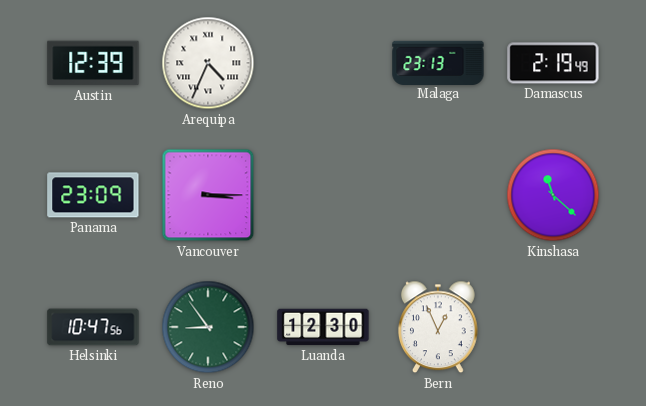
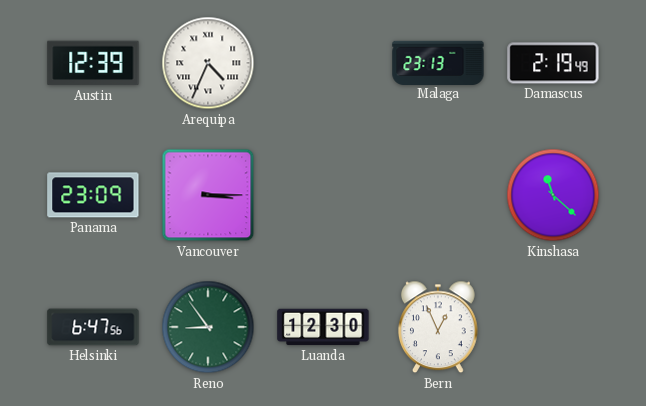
Helsinki: 10:47 -> 6:47
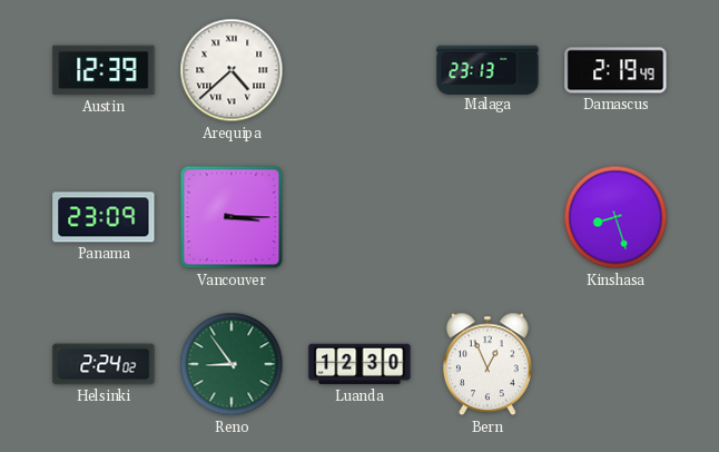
Arequipa: 4:34 -> 4:38
Kinshasa: 11:22 -> 8:27
Helsinki: 6:47 -> 2:24
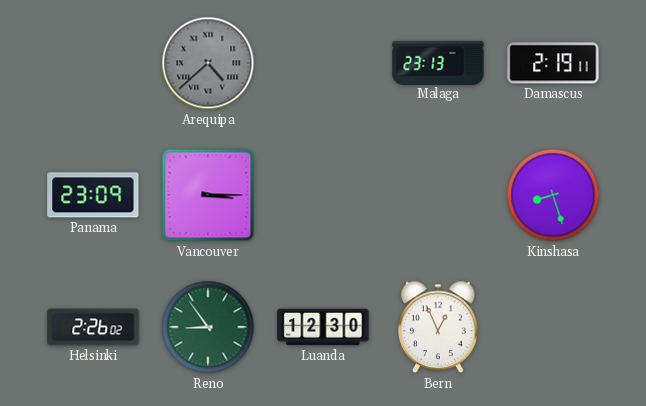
Austin: 12:39 -> none
Arequipa dial: white -> grey
Damascus: 2:19:49 -> 2:19:11
Helsinki: 2:24 -> 2:26
